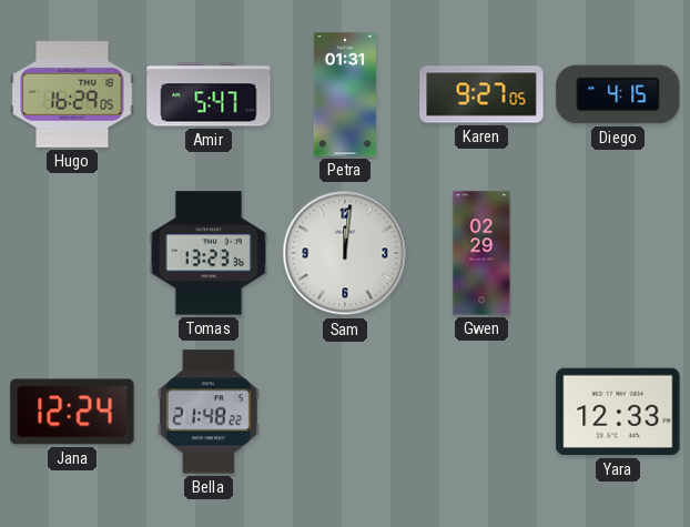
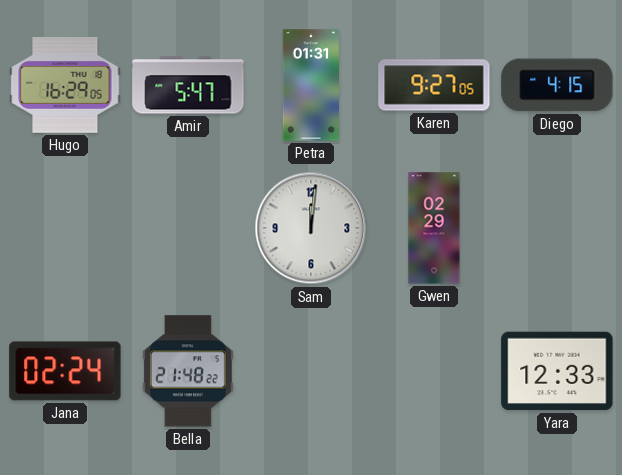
Tomas: 13:23 -> none
Jana: 12:24 -> 02:24
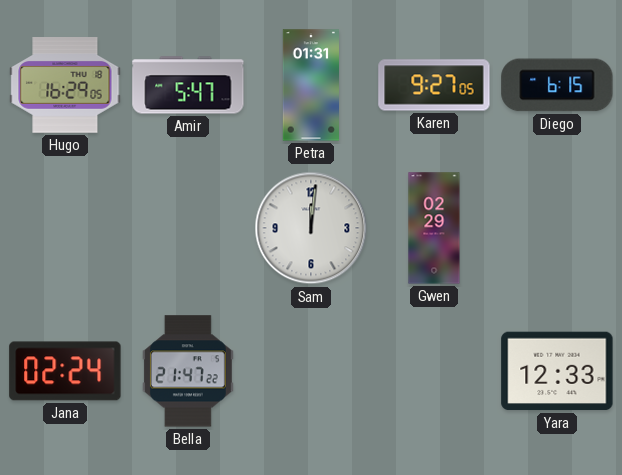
Diego: 4:15 -> 6:15
Bella: 21:48 -> 21:47
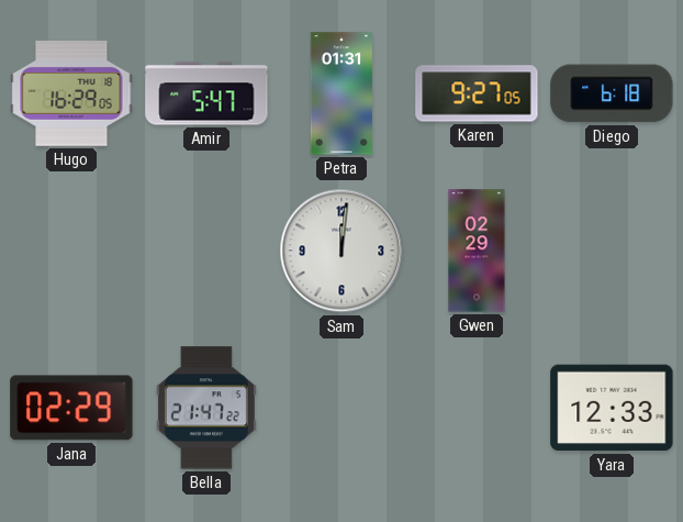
Diego: 6:15 -> 6:18
Jana: 02:24 -> 02:29
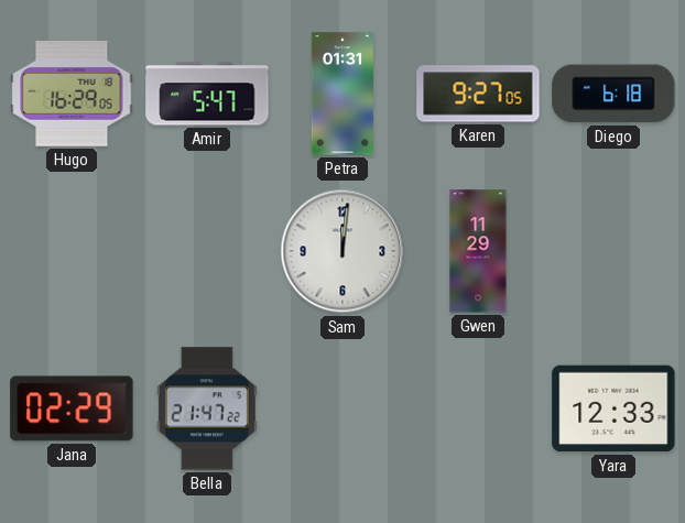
Gwen: 02:29 -> 11:29
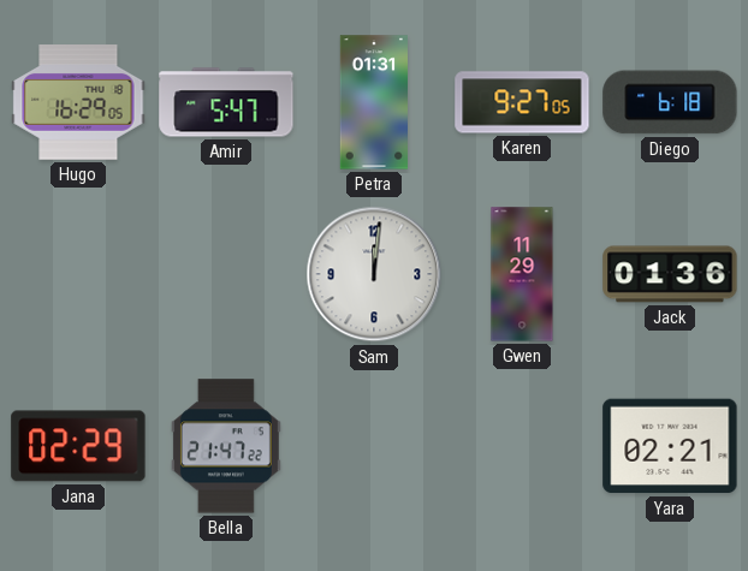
Jack: none -> 01:36
Yara: 12:33 -> 02:21
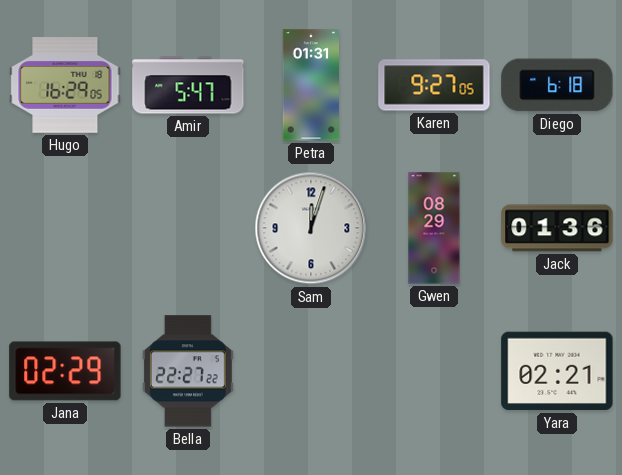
Sam: 12:01 -> 12:03
Gwen: 11:29 -> 08:29
Bella: 21:47 -> 22:27
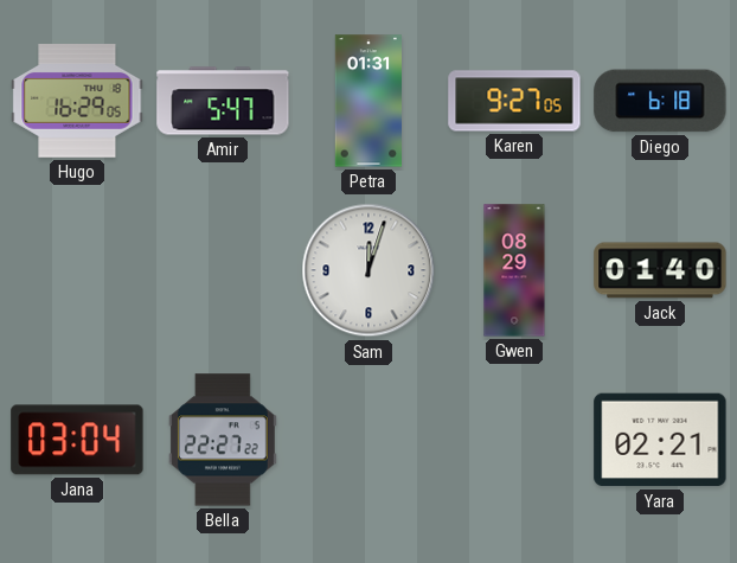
Jack: 01:36 -> 01:40
Jana: 02:29 -> 03:04
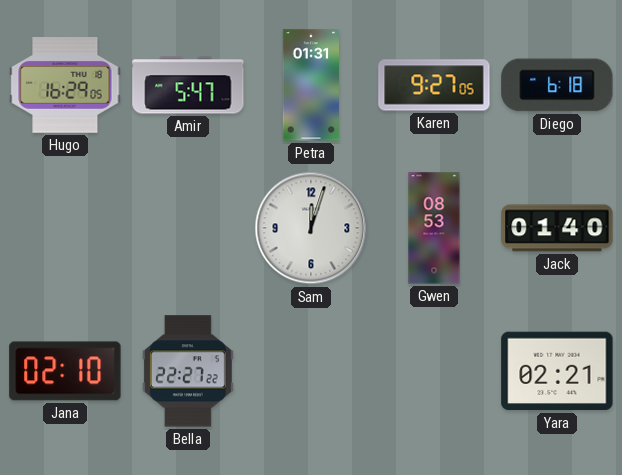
Gwen: 08:29 -> 08:53
Jana: 03:04 -> 02:10
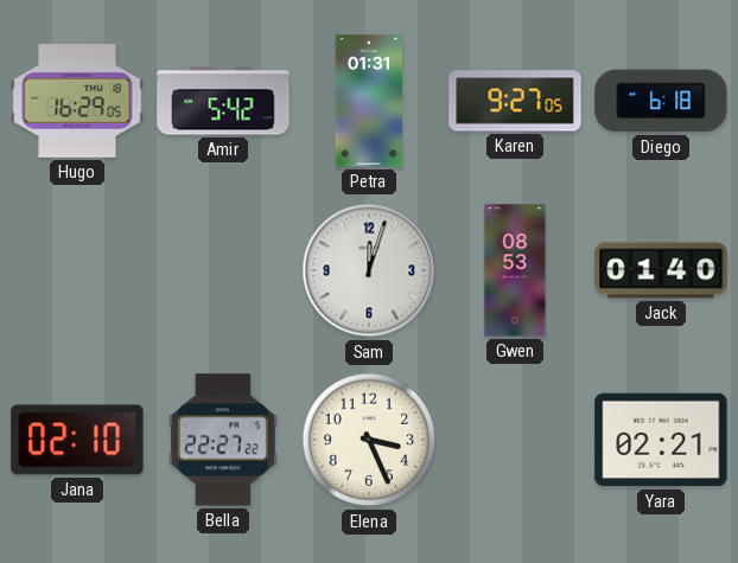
Amir: 5:47 -> 5:42
Elena: none -> 3:26
